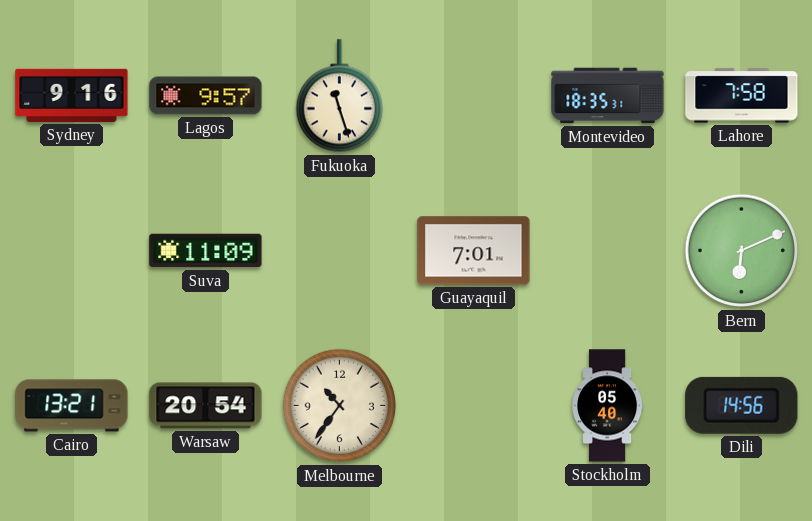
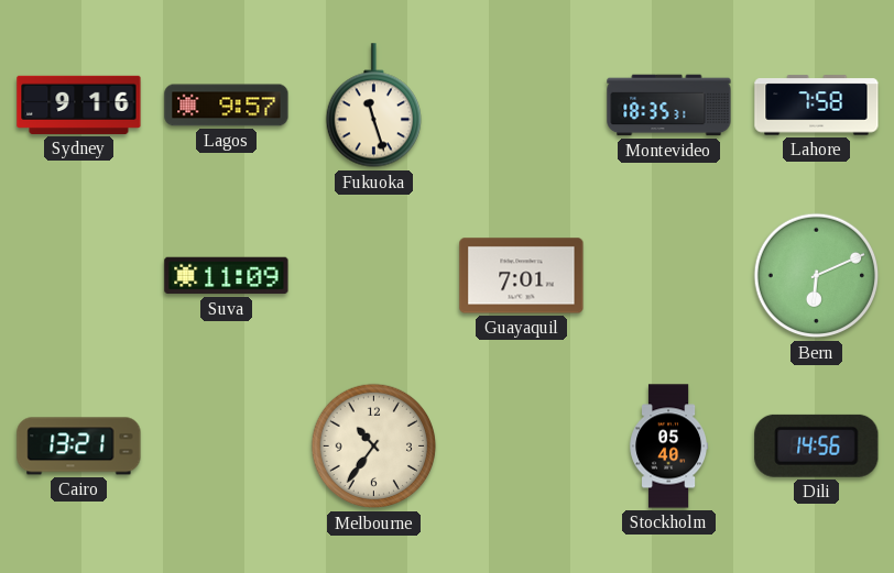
Warsaw: 20:54 -> none
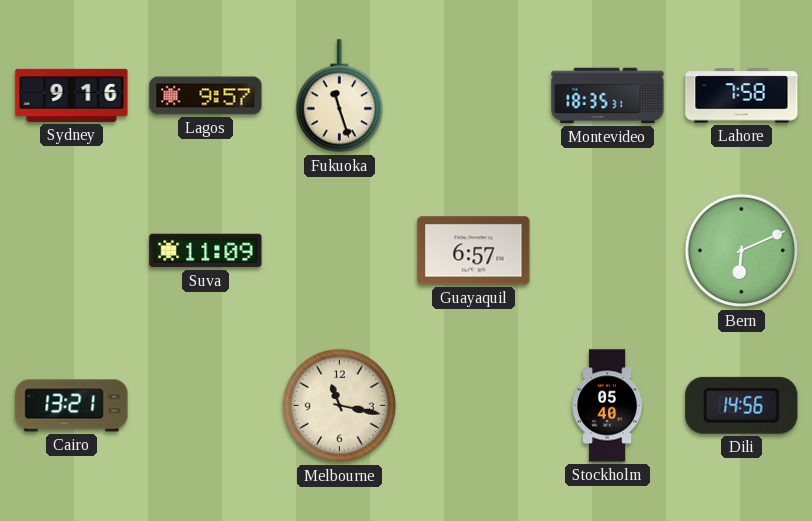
Guayaquil: 7:01 -> 6:57
Melbourne: 10:36 -> 11:17
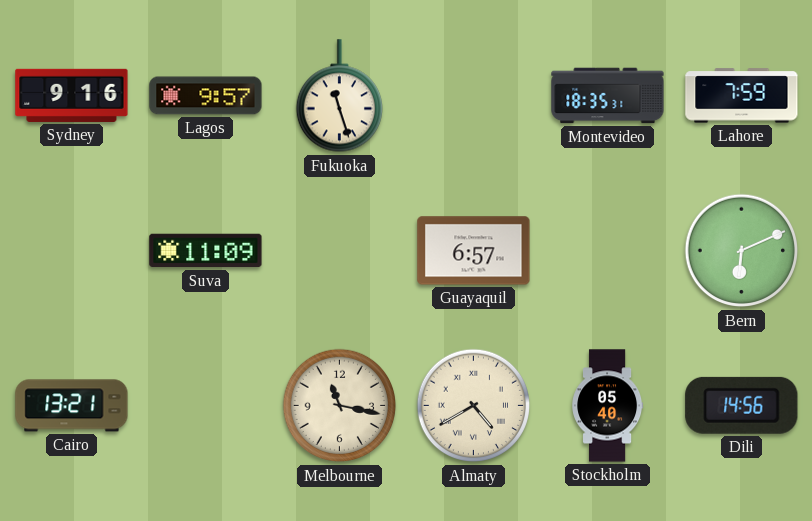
Lahore: 7:58 -> 7:59
Almaty: none -> 4:40
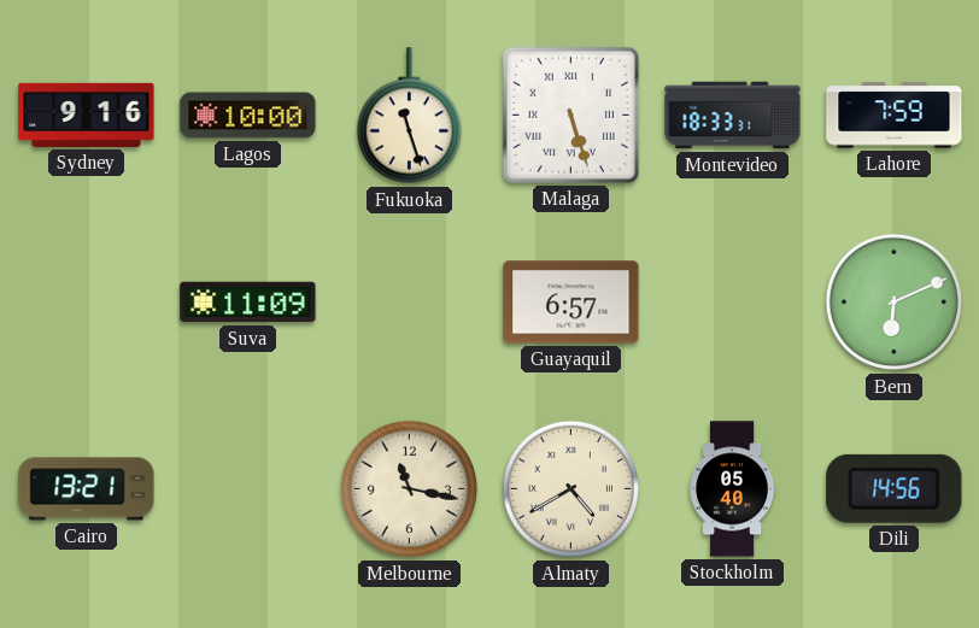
Lagos: 9:57 -> 10:00
Malaga: none -> 5:27
Montevideo: 18:35 -> 18:33
